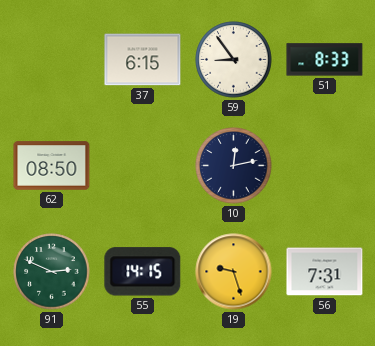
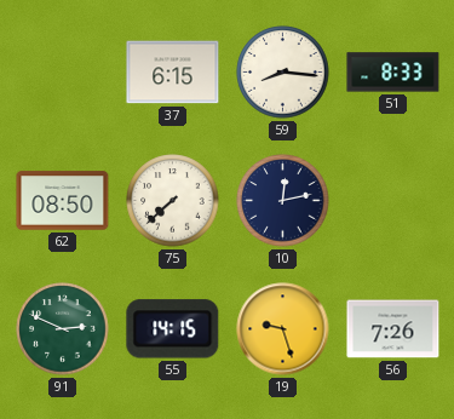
59: 8:54 -> 8:16
75: none -> 7:38
56: 7:31 -> 7:26
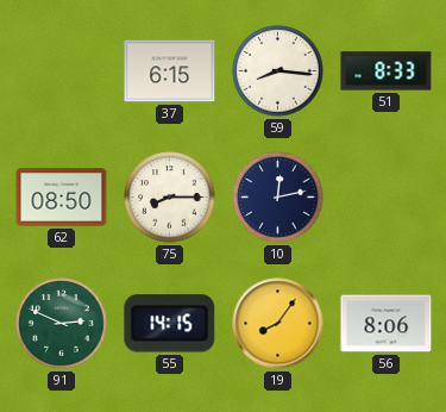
75: 7:38 -> 8:15
19: 9:27 -> 8:06
56: 7:26 -> 8:06
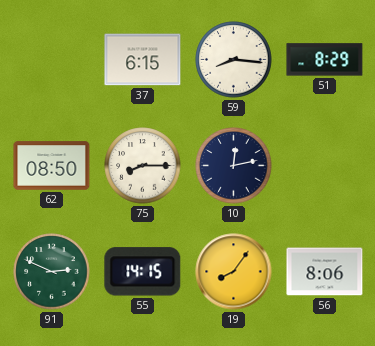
51: 8:33 -> 8:29
